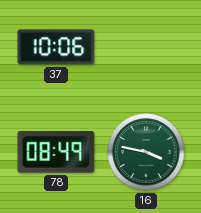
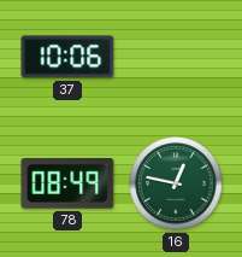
16: 3:47 -> 12:47
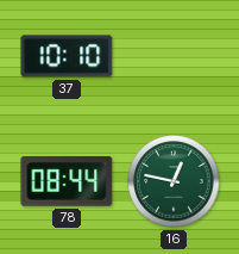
37: 10:06 -> 10:10
78: 08:49 -> 08:44
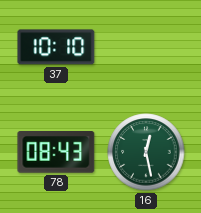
78: 08:44 -> 08:43
16: 12:47 -> 12:28
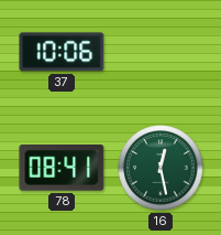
37: 10:10 -> 10:06
78: 08:43 -> 08:41
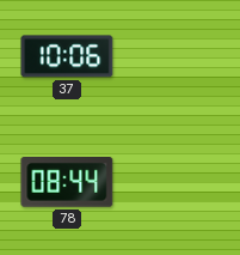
78: 08:41 -> 08:44
16: 12:28 -> none
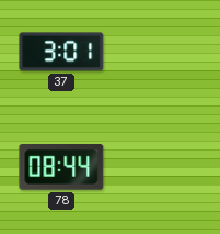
37: 10:06 -> 3:01
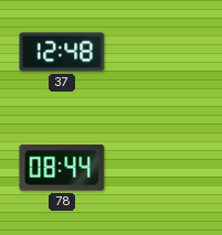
37: 3:01 -> 12:48
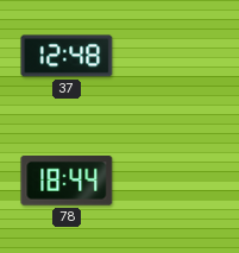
78: 08:44 -> 18:44
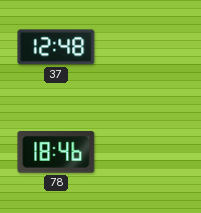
78: 18:44 -> 18:46
